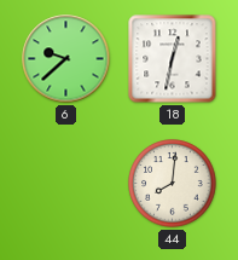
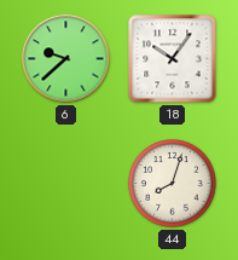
18: 12:32 -> 10:06
44: 8:01 -> 8:03
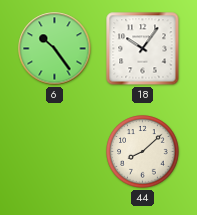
6: 9:38 -> 10:24
44: 8:03 -> 8:08
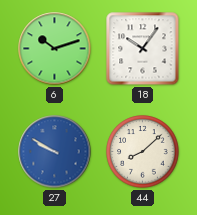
6: 10:24 -> 10:12
27: none -> 9:50
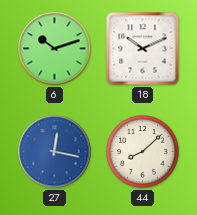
18: 10:06 -> 10:11
27: 9:50 -> 12:17
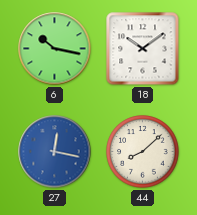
6: 10:12 -> 10:17
18: 10:11 -> 10:09
